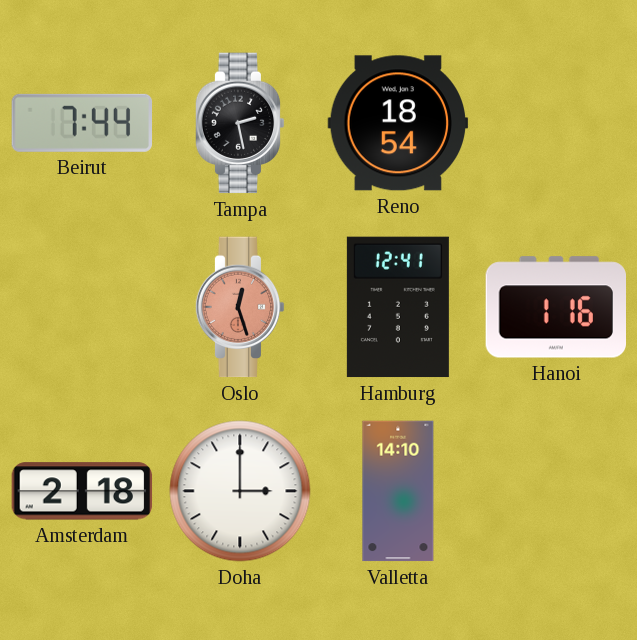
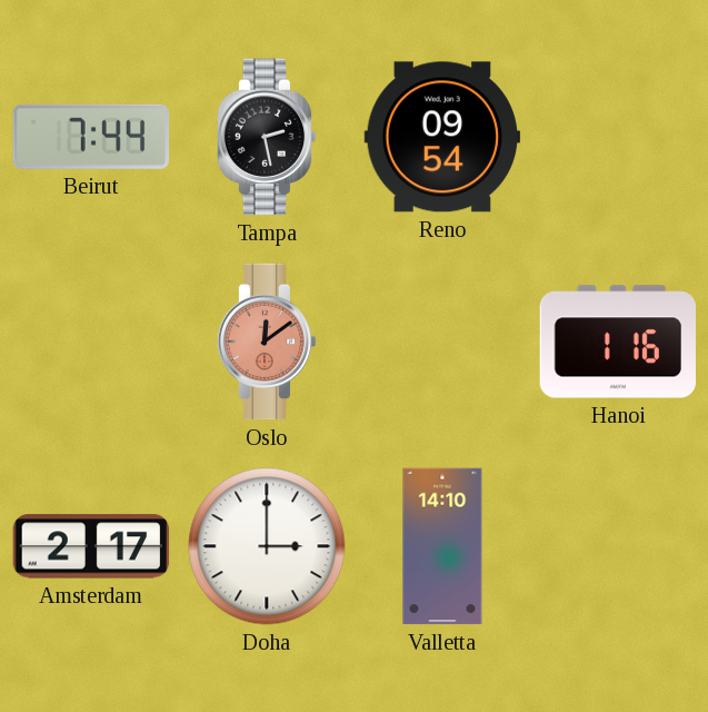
Reno: 18:54 -> 09:54
Oslo: 12:27 -> 12:09
Hamburg: 12:41 -> none
Amsterdam: 2:18 -> 2:17
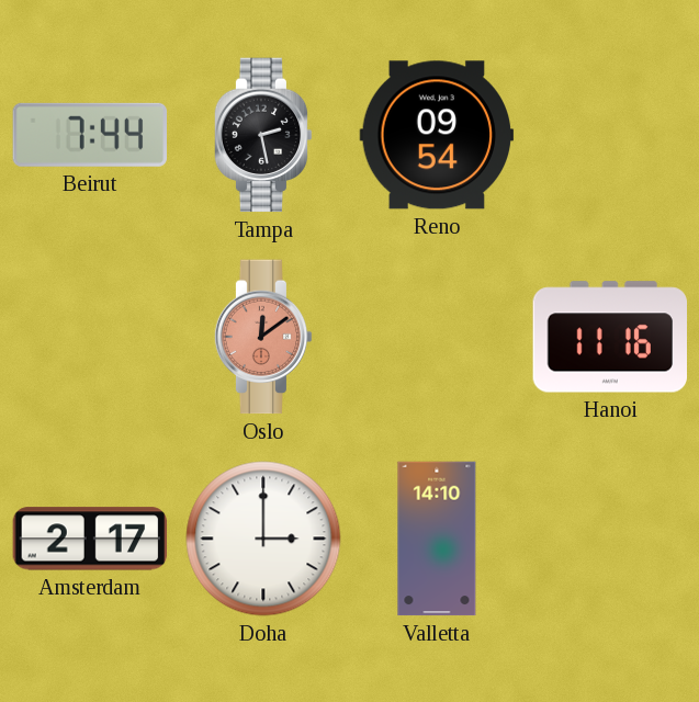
Hanoi: 1:16 -> 11:16
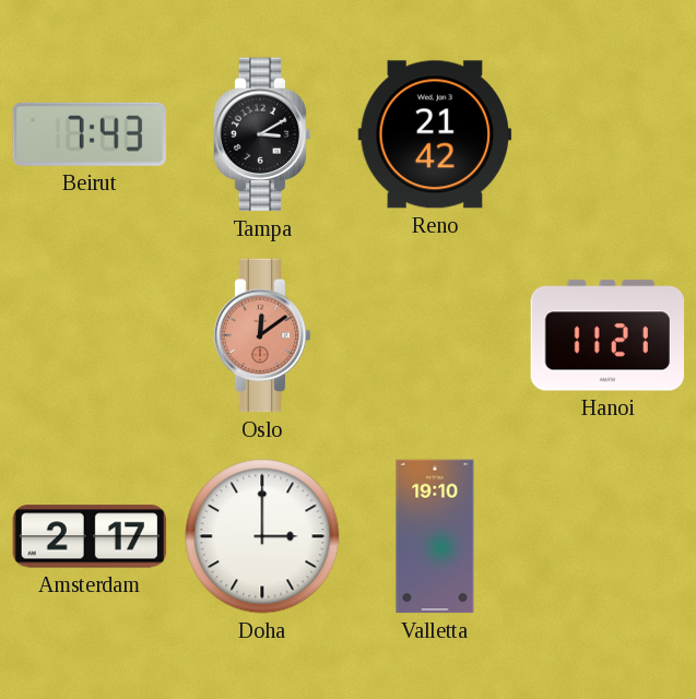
Beirut: 7:44 -> 7:43
Tampa: 2:28 -> 3:10
Reno: 09:54 -> 21:42
Hanoi: 11:16 -> 11:21
Valletta: 14:10 -> 19:10
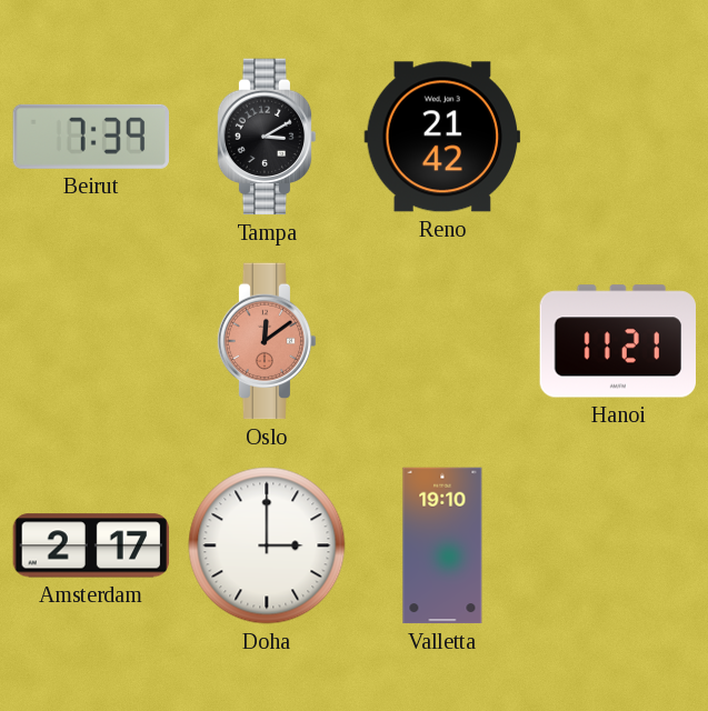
Beirut: 7:43 -> 7:39
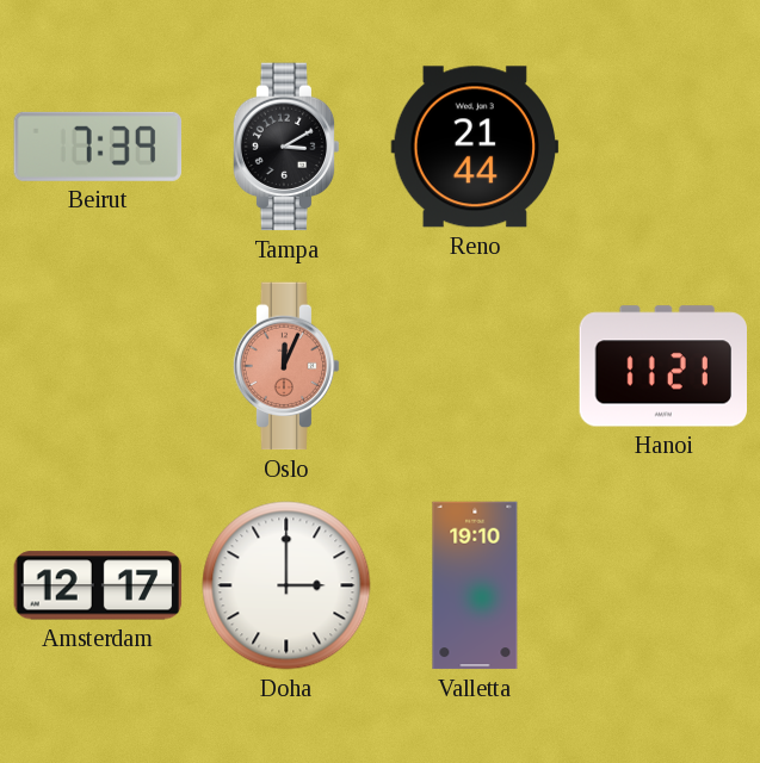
Reno: 21:42 -> 21:44
Oslo: 12:09 -> 12:04
Amsterdam: 2:17 -> 12:17
